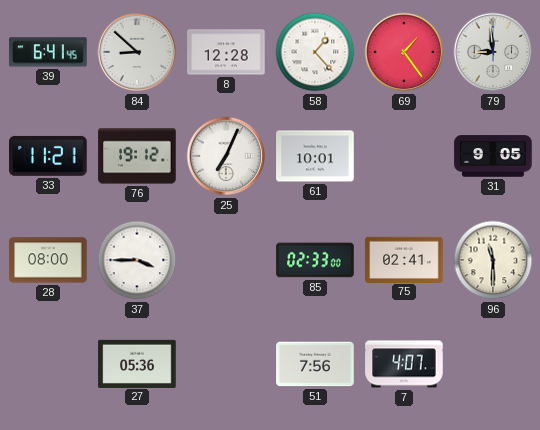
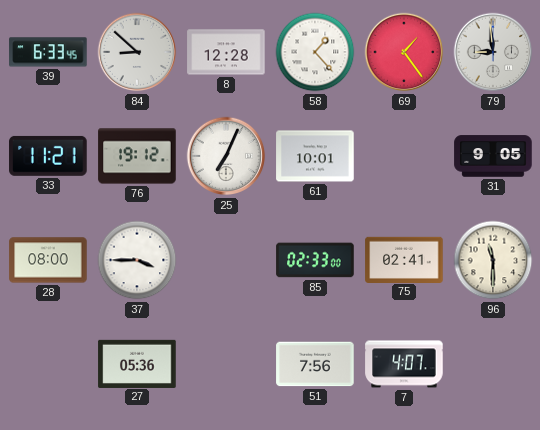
39: 6:41 -> 6:33
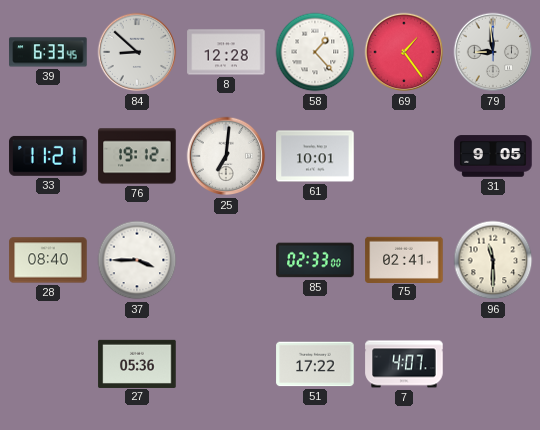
25: 7:04 -> 7:01
28: 08:00 -> 08:40
51: 7:56 -> 17:22
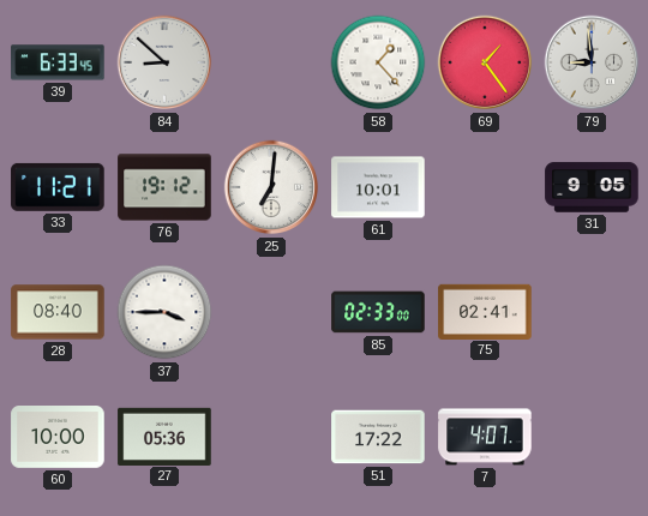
8: 12:28 -> none
96: 11:30 -> none
60: none -> 10:00
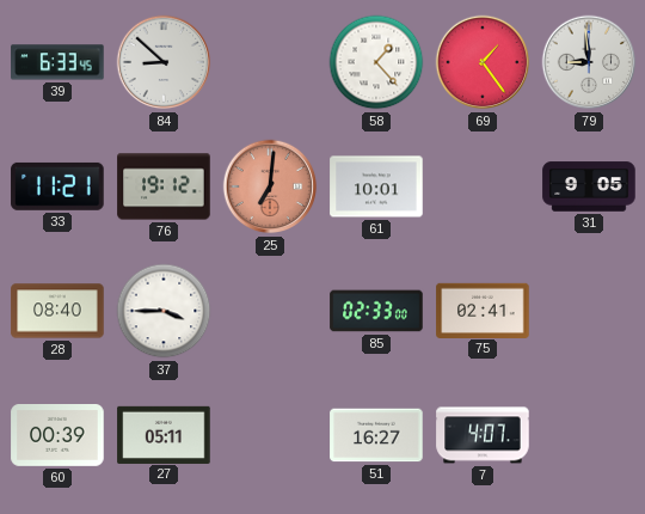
25 dial: white -> salmon
60: 10:00 -> 00:39
27: 05:36 -> 05:11
51: 17:22 -> 16:27
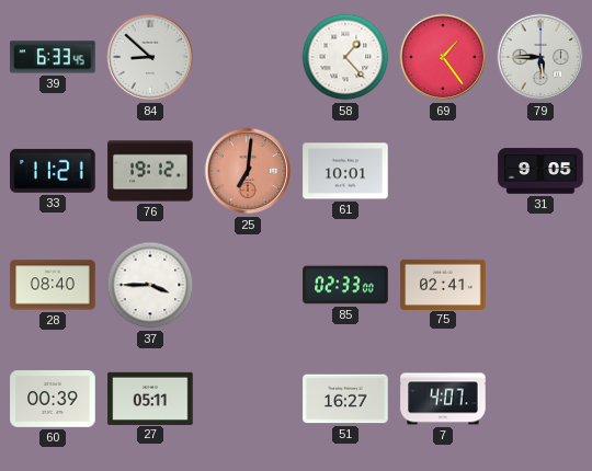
79: 8:59 -> 5:45
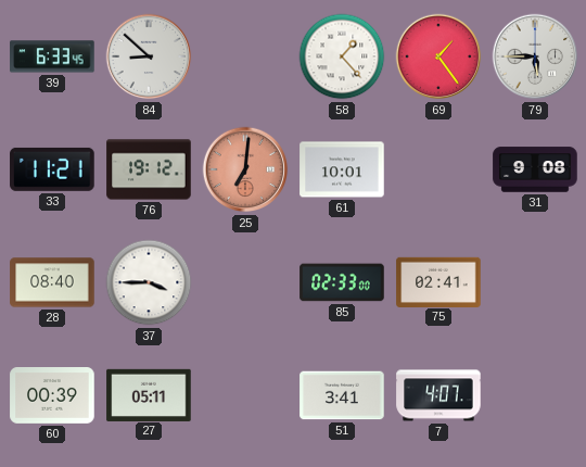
31: 9:05 -> 9:08
51: 16:27 -> 3:41
